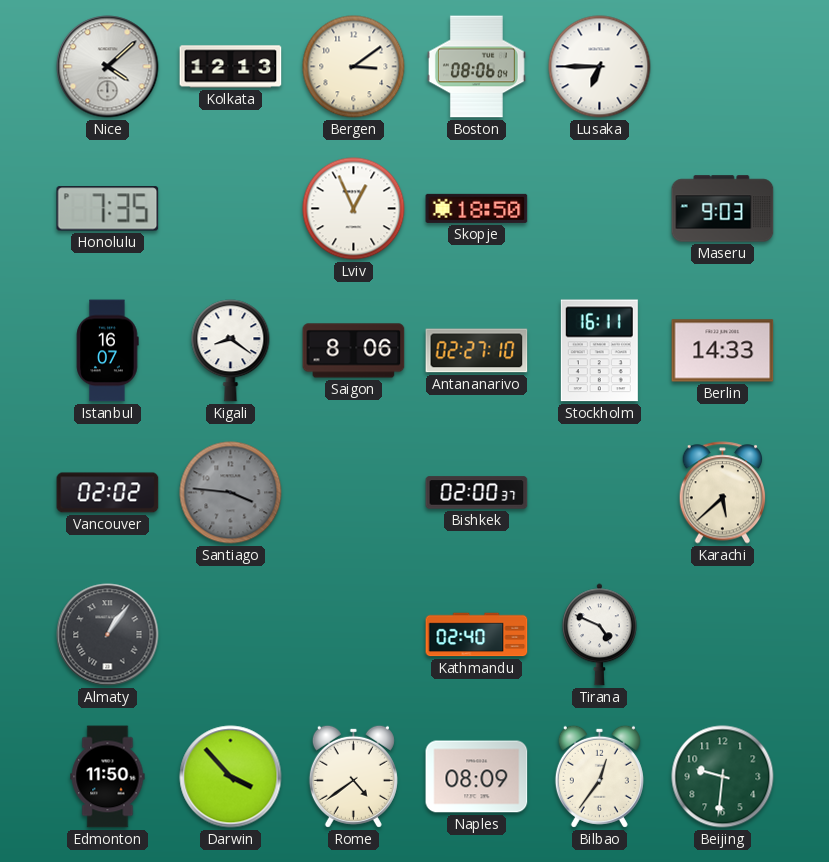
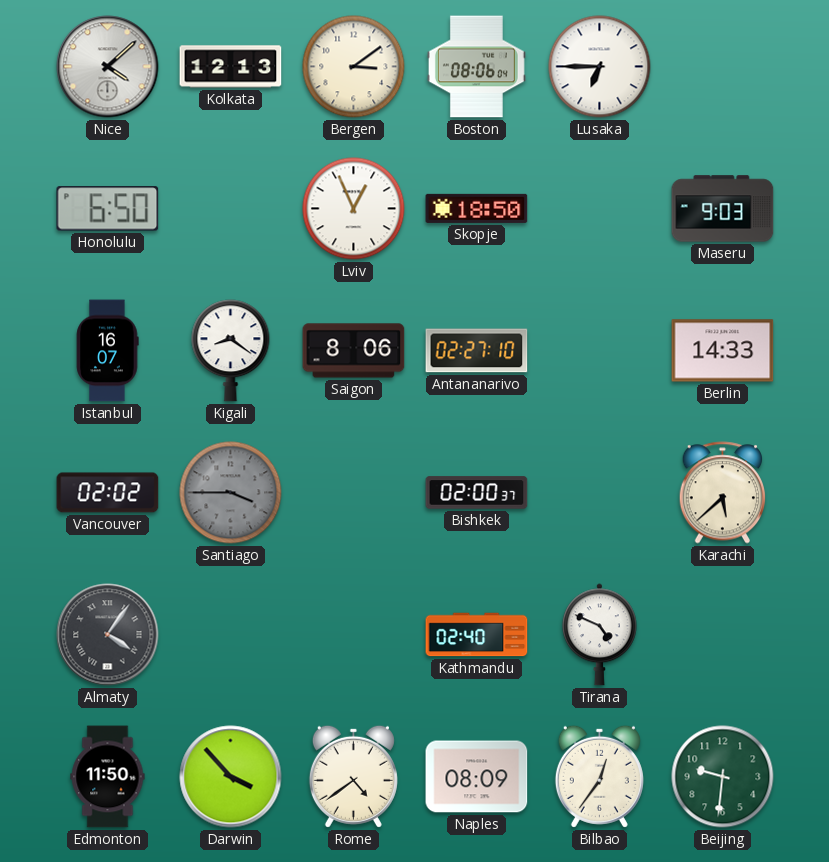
Honolulu: 7:35 -> 6:50
Stockholm: 16:11 -> none
Santiago: 3:46 -> 3:45
Almaty: 1:06 -> 4:06
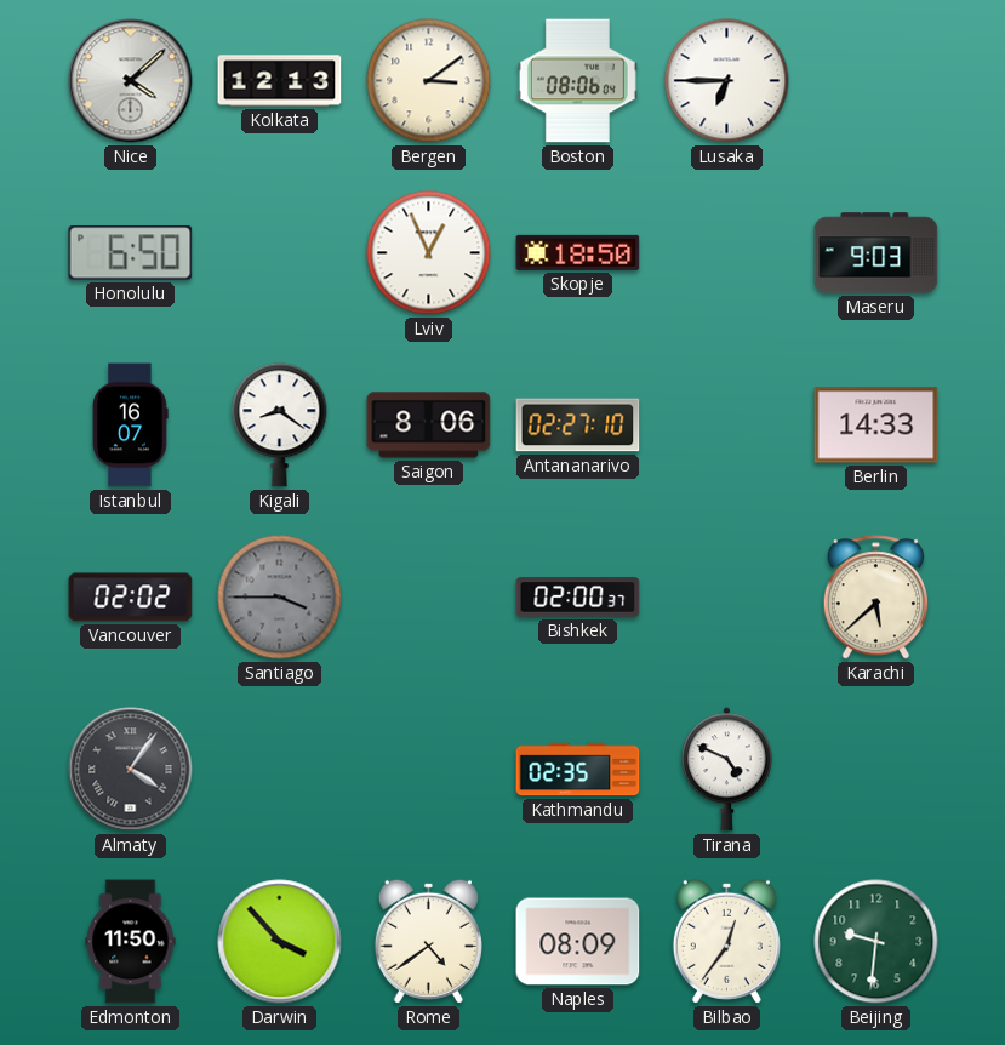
Kathmandu: 02:40 -> 02:35
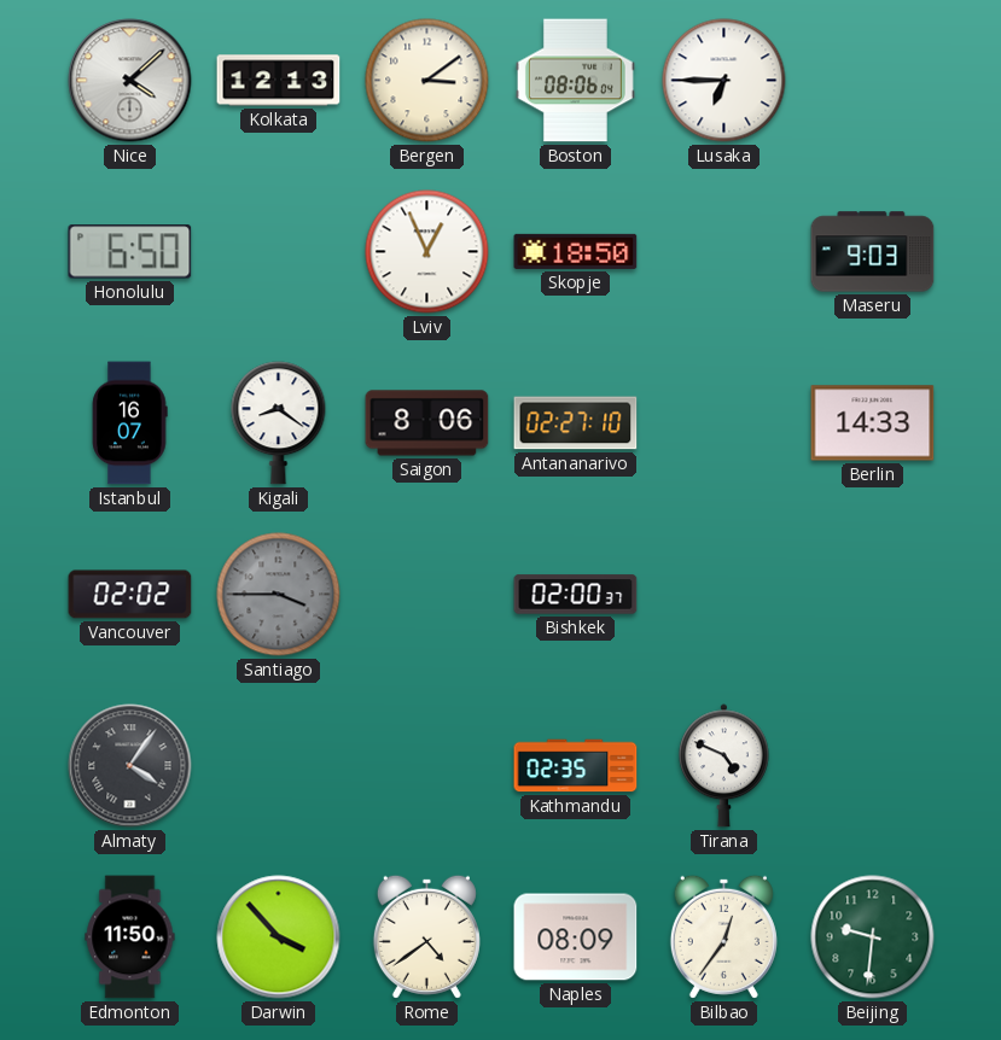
Karachi: 5:38 -> none
